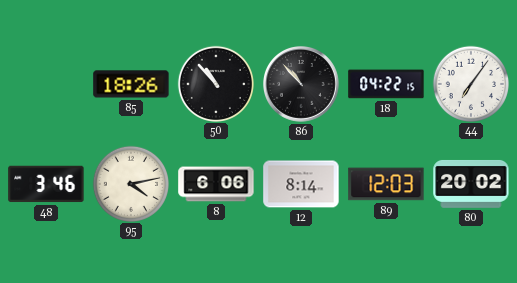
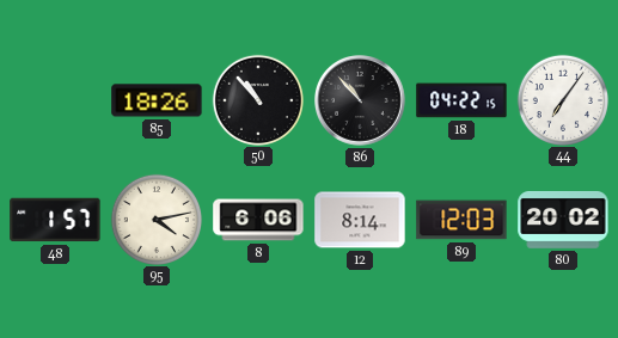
48: 3:46 -> 1:57
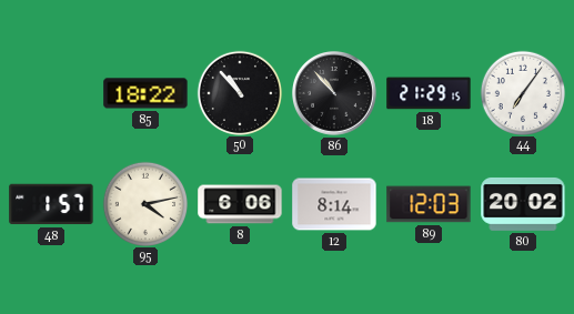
85: 18:26 -> 18:22
18: 04:22 -> 21:29
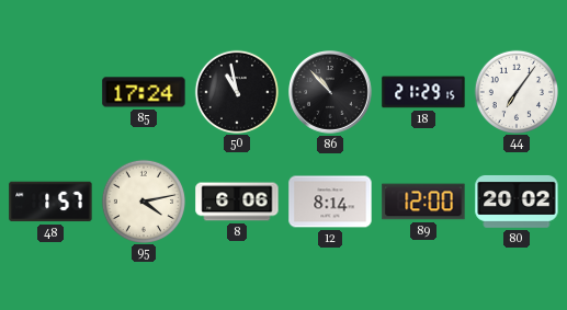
85: 18:22 -> 17:24
50: 10:53 -> 10:58
89: 12:03 -> 12:00
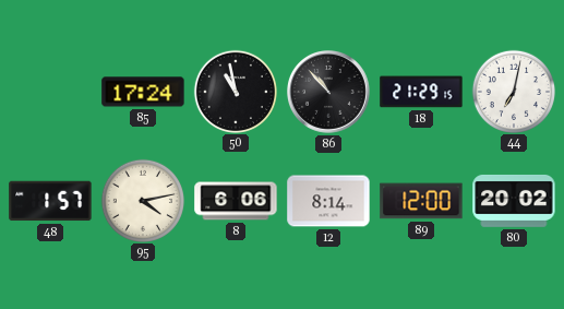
44: 7:06 -> 7:02
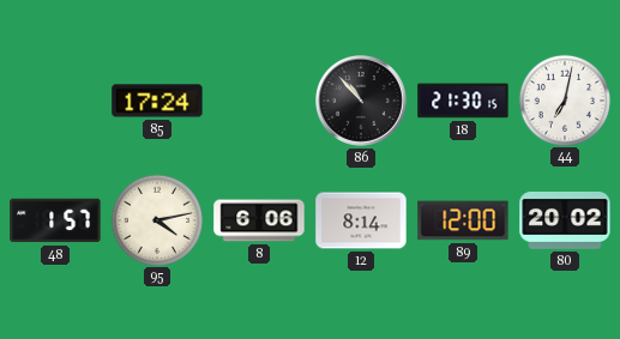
50: 10:58 -> none
18: 21:29 -> 21:30
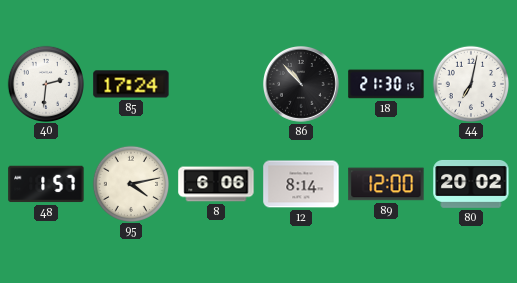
40: none -> 2:31
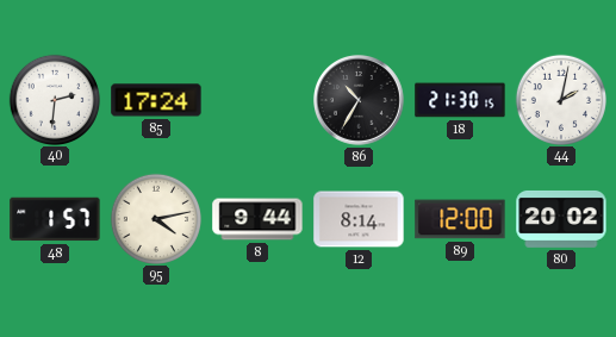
86: 10:53 -> 10:35
44: 7:02 -> 2:02
8: 6:06 -> 9:44
